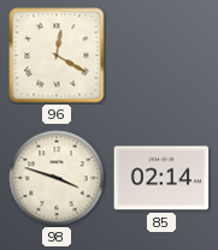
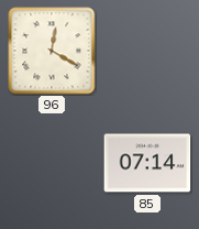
98: 3:48 -> none
85: 02:14 -> 07:14
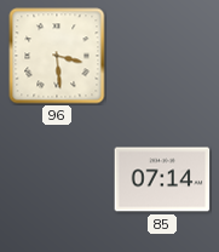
96: 12:20 -> 3:29
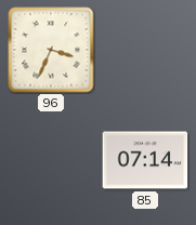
96: 3:29 -> 3:34
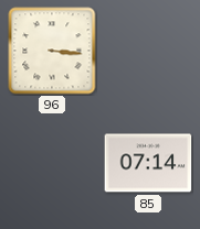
96: 3:34 -> 3:16
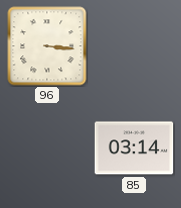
85: 07:14 -> 03:14
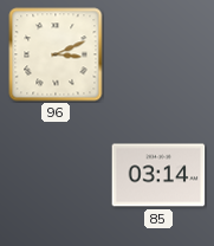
96: 3:16 -> 3:11
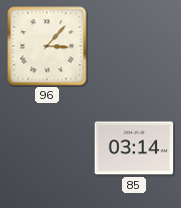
96: 3:11 -> 3:07
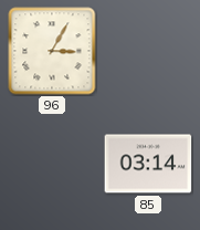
96: 3:07 -> 3:05
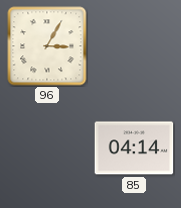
85: 03:14 -> 04:14
